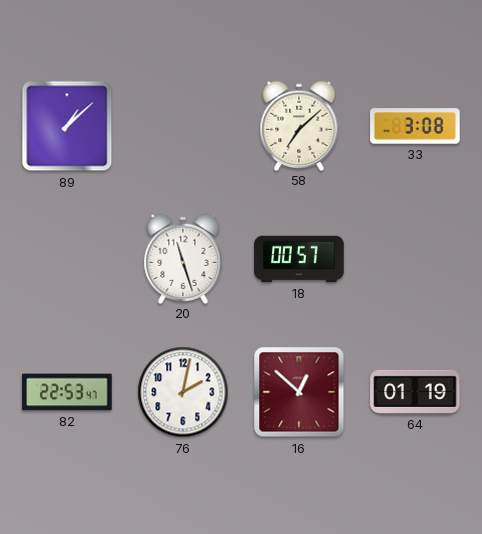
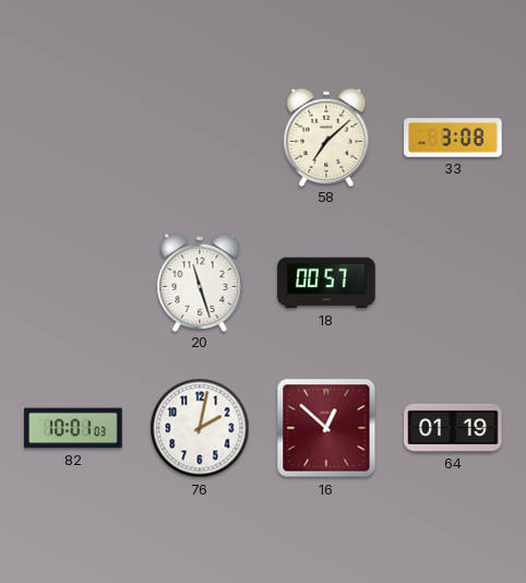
89: 1:08 -> none
82: 22:53 -> 10:01
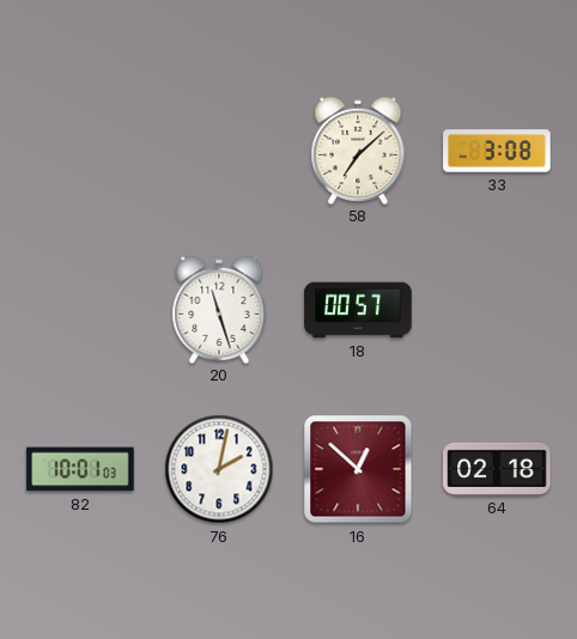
64: 01:19 -> 02:18
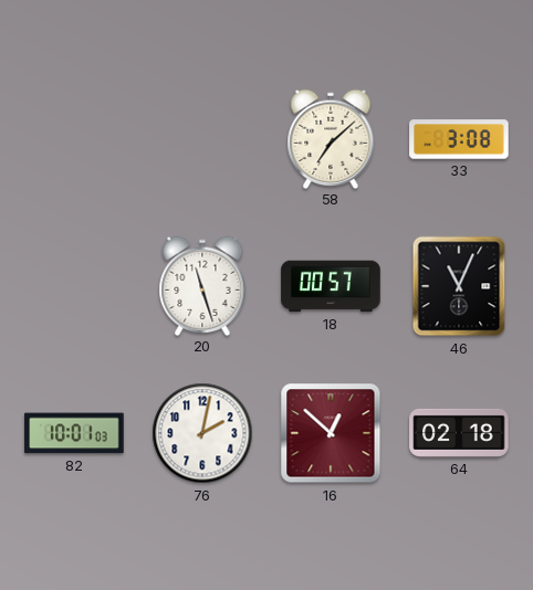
46: none -> 11:04
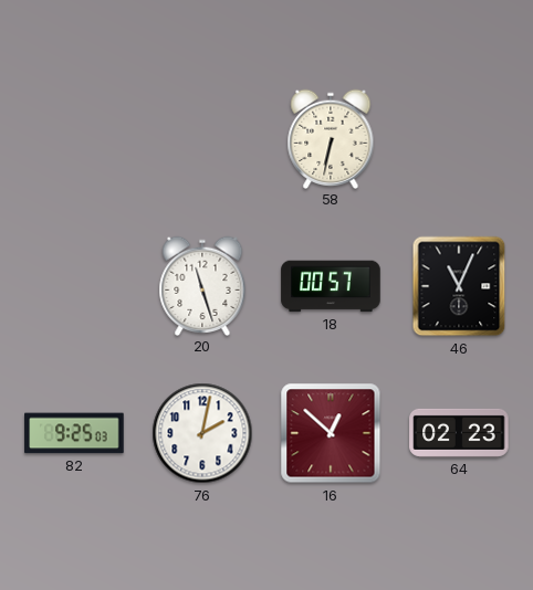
58: 7:08 -> 6:32
33: 3:08 -> none
82: 10:01 -> 9:25
64: 02:18 -> 02:23
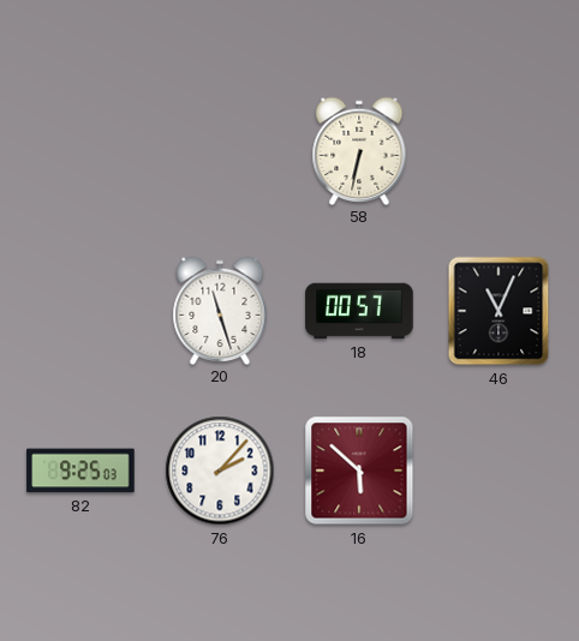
76: 2:02 -> 2:07
16: 12:52 -> 5:52
64: 02:23 -> none
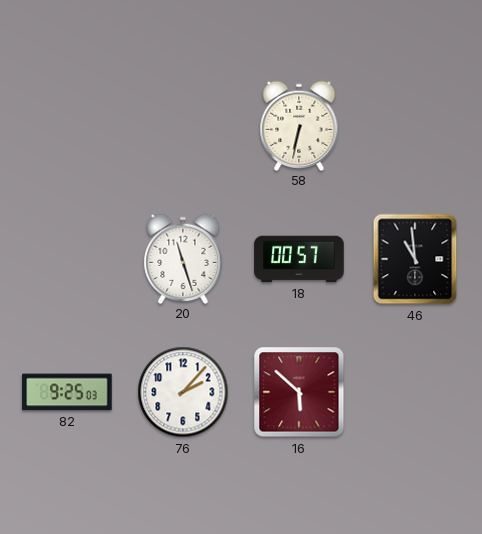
46: 11:04 -> 10:59
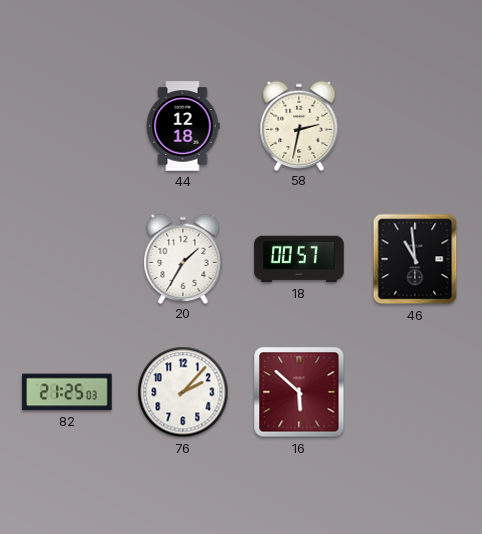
44: none -> 12:18
58: 6:32 -> 2:32
20: 11:27 -> 1:35
82: 9:25 -> 21:25
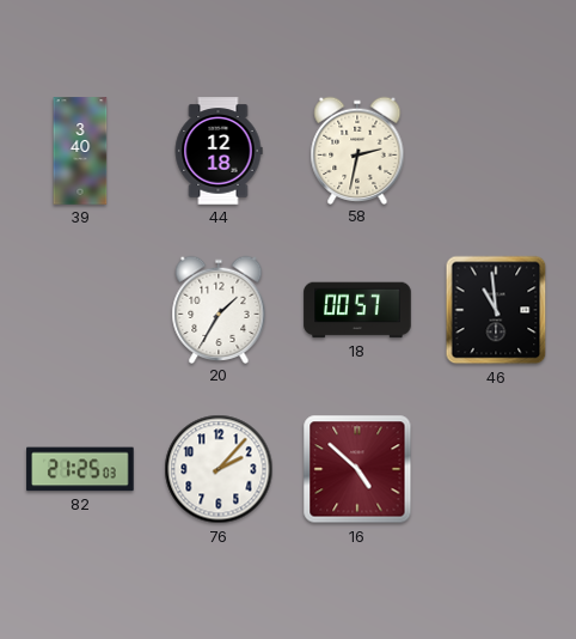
39: none -> 3:40
16: 5:52 -> 4:52
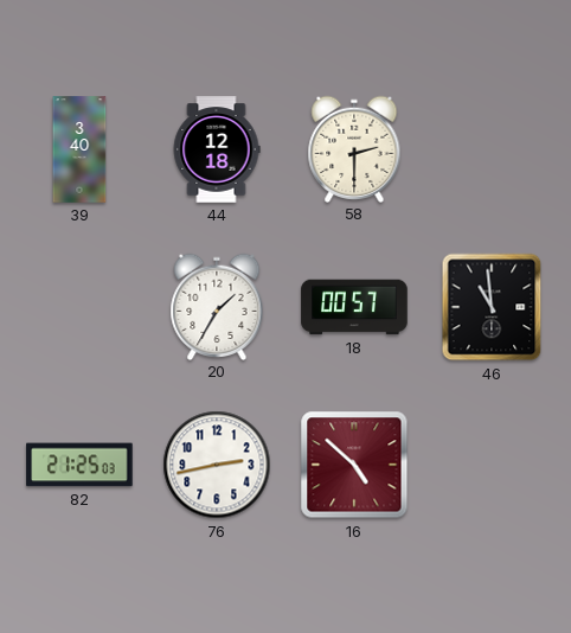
58: 2:32 -> 2:30
76: 2:07 -> 2:43
